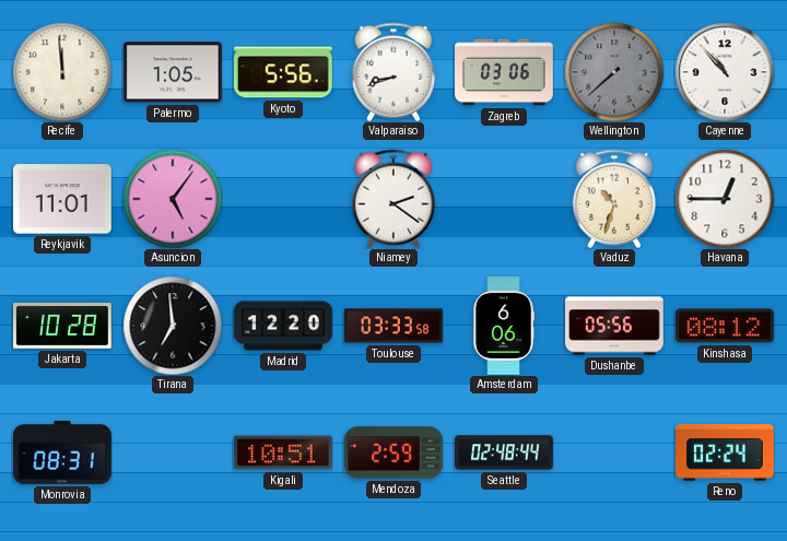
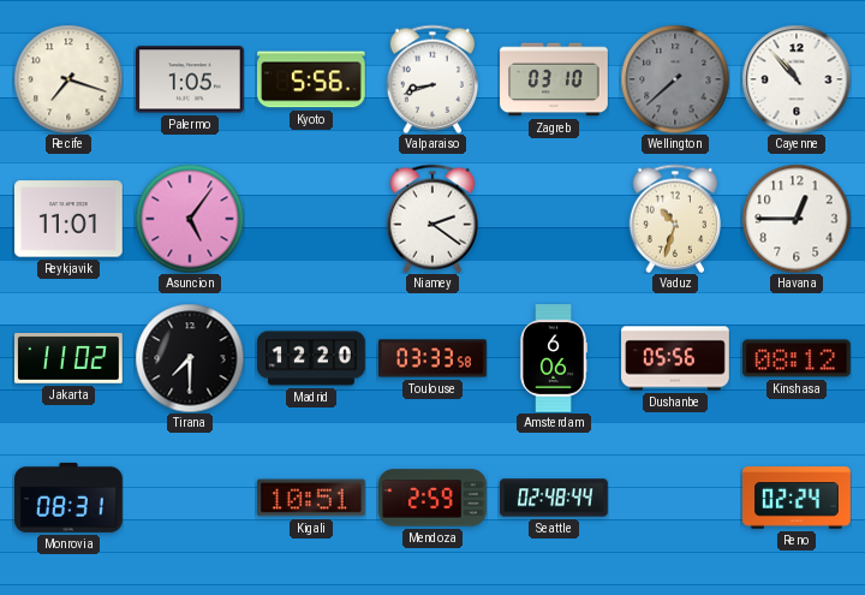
Recife: 11:59 -> 7:18
Zagreb: 03:06 -> 03:10
Jakarta: 10:28 -> 11:02
Tirana: 6:59 -> 7:30
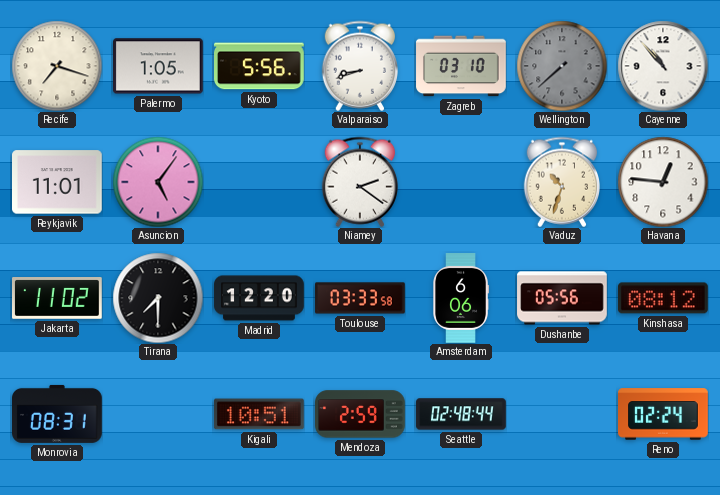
Havana: 12:45 -> 12:46
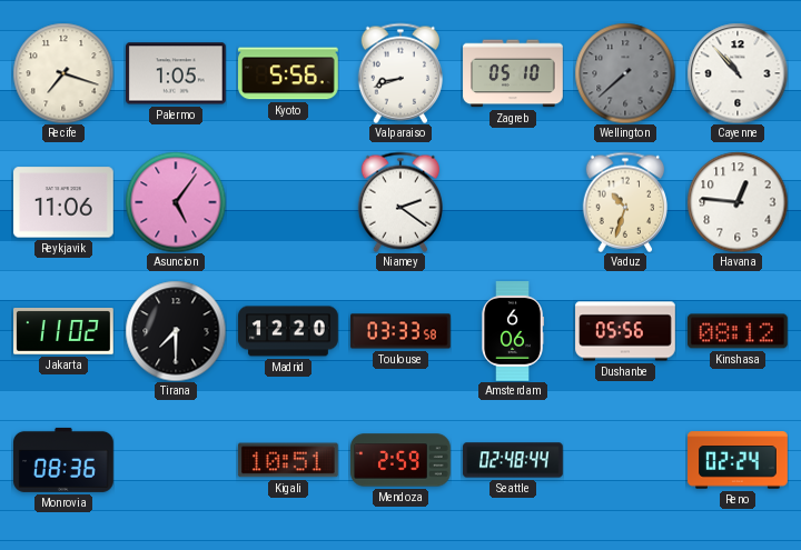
Zagreb: 03:10 -> 05:10
Reykjavik: 11:01 -> 11:06
Monrovia: 08:31 -> 08:36
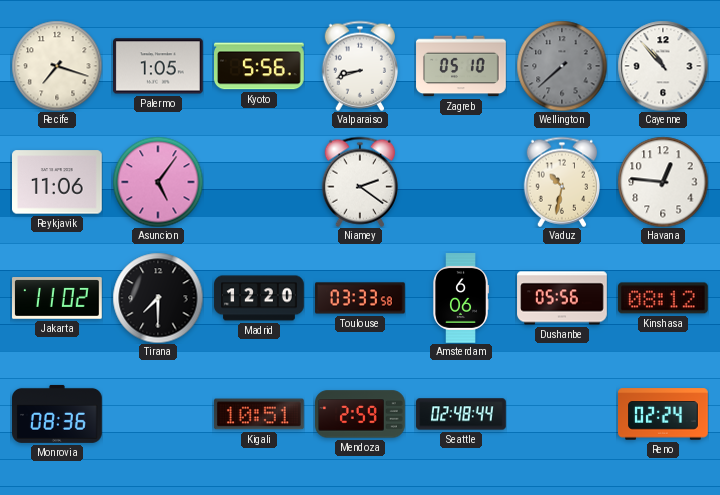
Vaduz: 10:33 -> 10:32
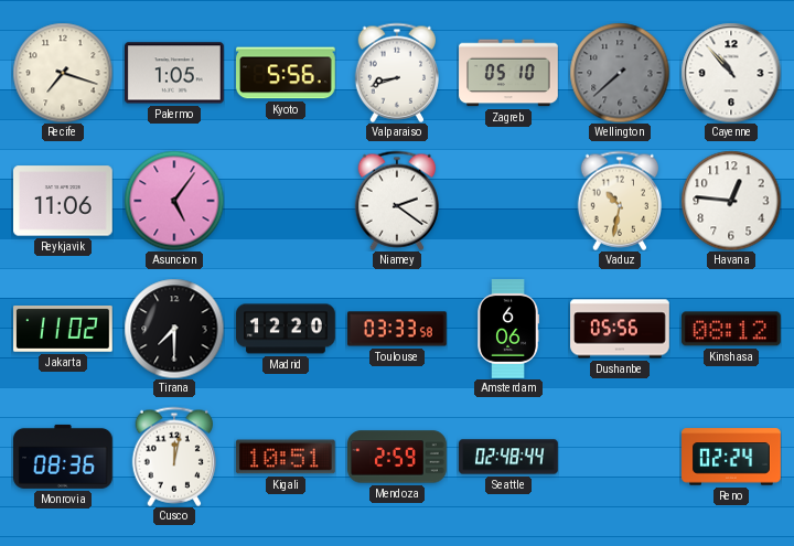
Cusco: none -> 12:02
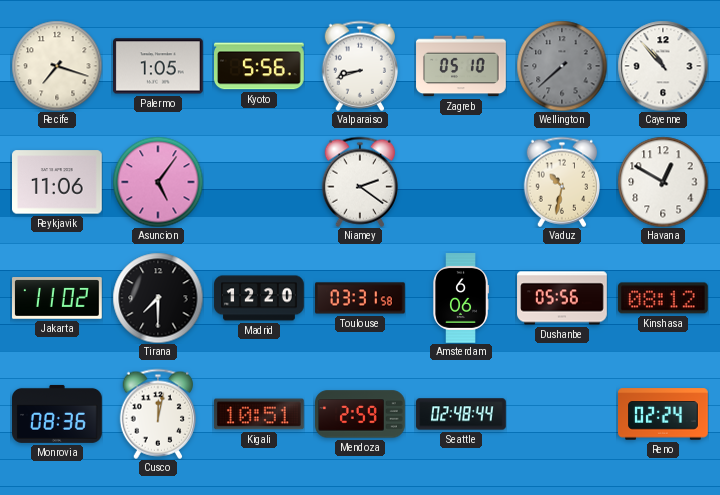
Havana: 12:46 -> 12:50
Toulouse: 03:33 -> 03:31
